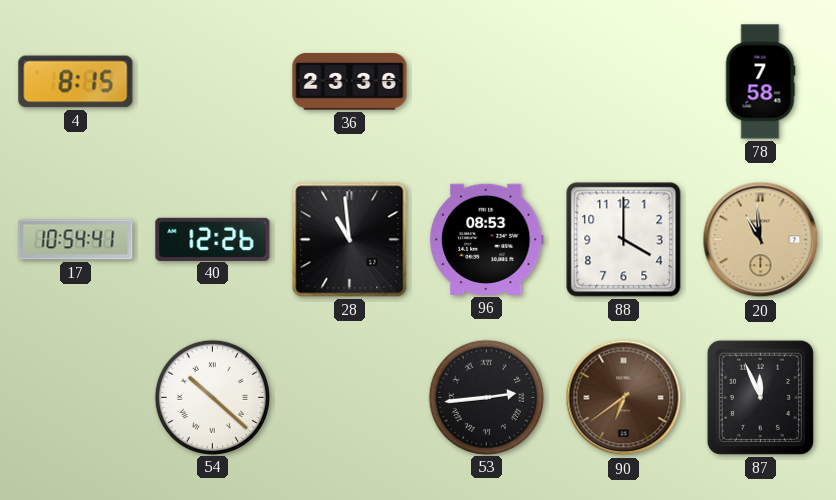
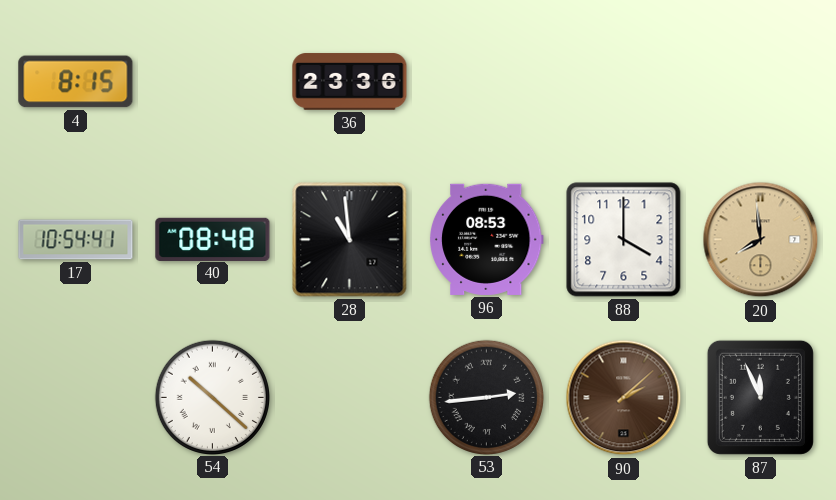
78: 7:58 -> none
40: 12:26 -> 08:48
20: 10:59 -> 7:59
90: 6:39 -> 2:08
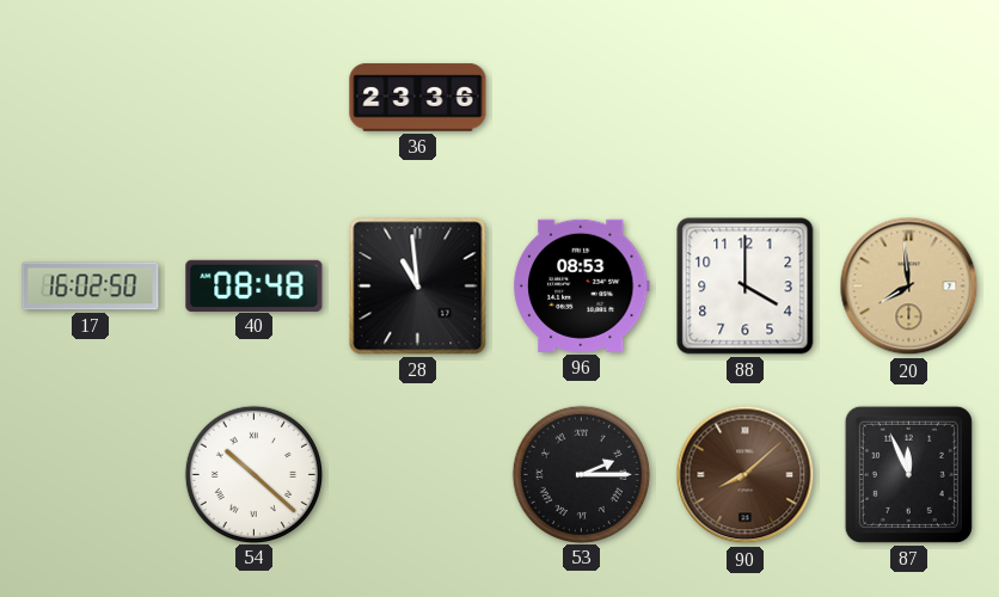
4: 8:15 -> none
17: 10:54 -> 16:02
53: 2:44 -> 2:15
90: 2:08 -> 8:08
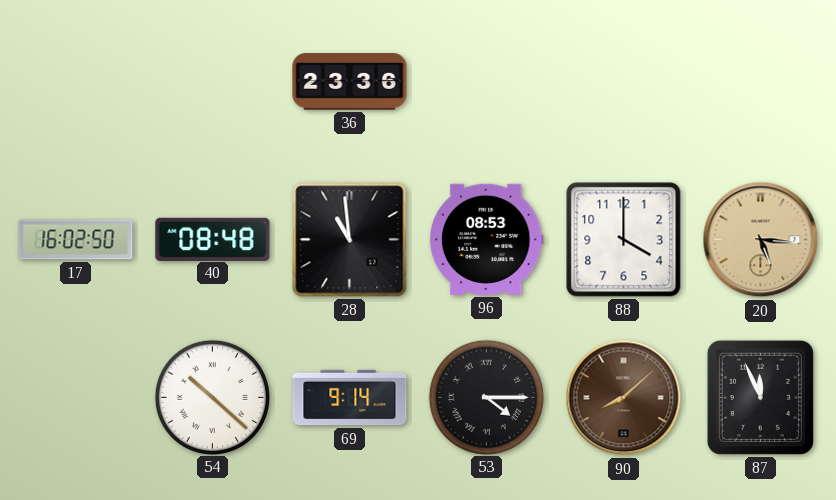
20: 7:59 -> 5:16
69: none -> 9:14
53: 2:15 -> 4:15
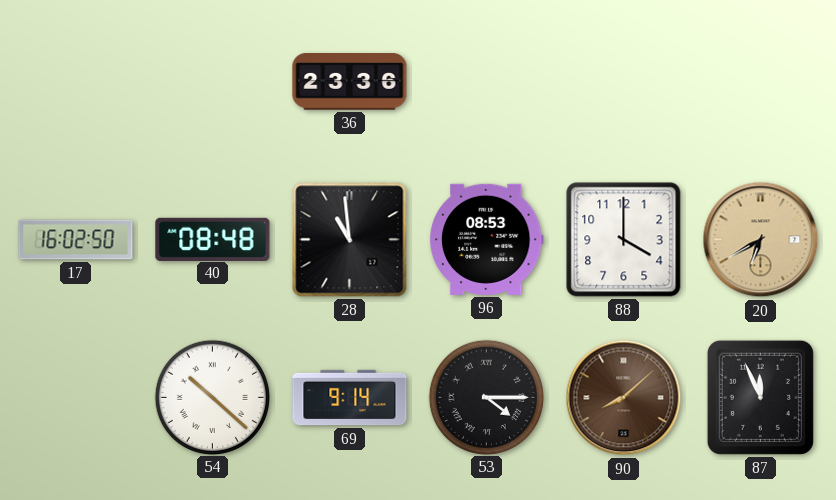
20: 5:16 -> 6:40
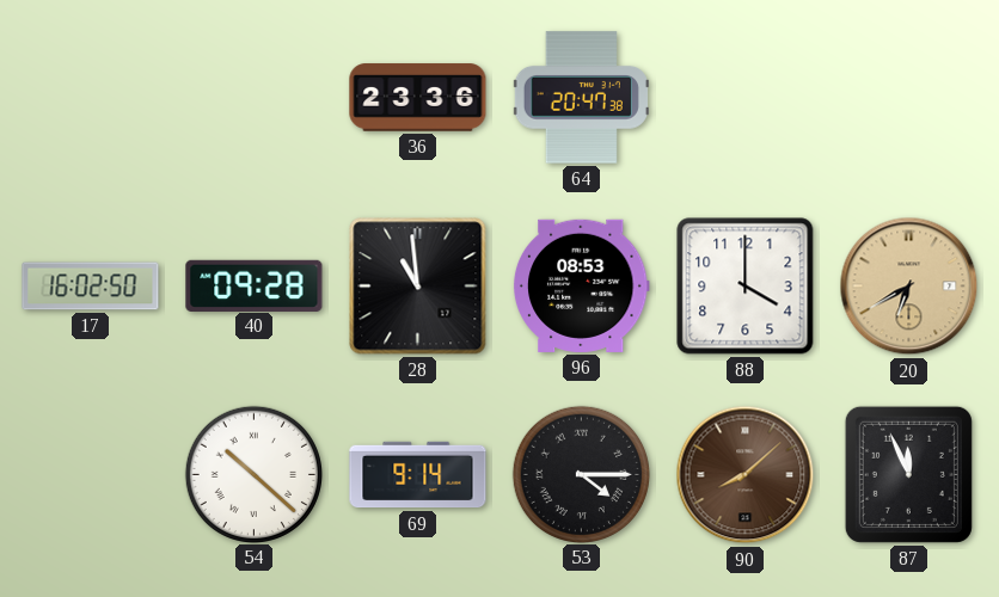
64: none -> 20:47
40: 08:48 -> 09:28
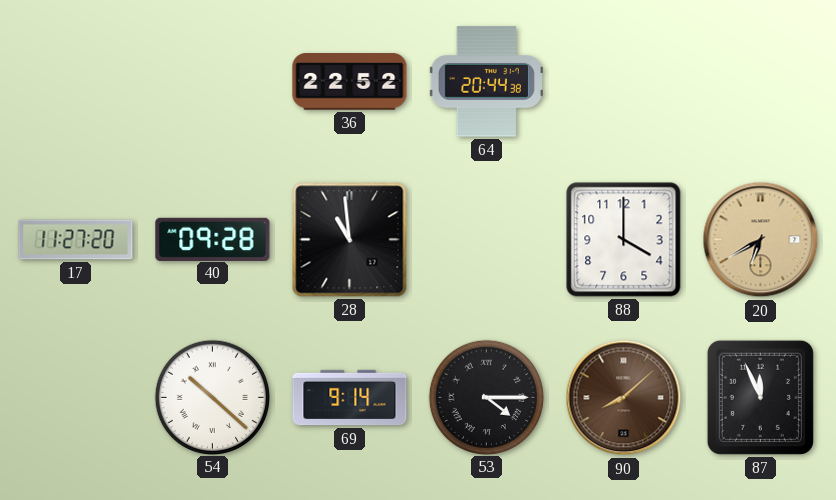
36: 23:36 -> 22:52
64: 20:47 -> 20:44
17: 16:02 -> 11:27
96: 08:53 -> none
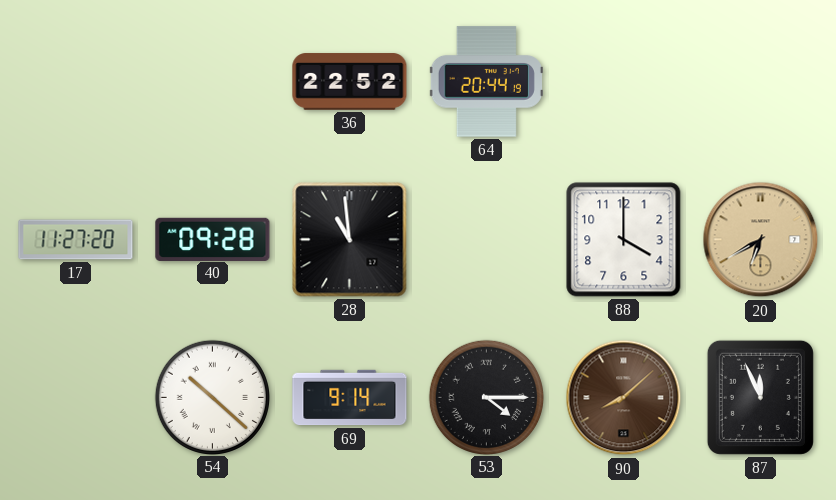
64: 20:44:38 -> 20:44:19
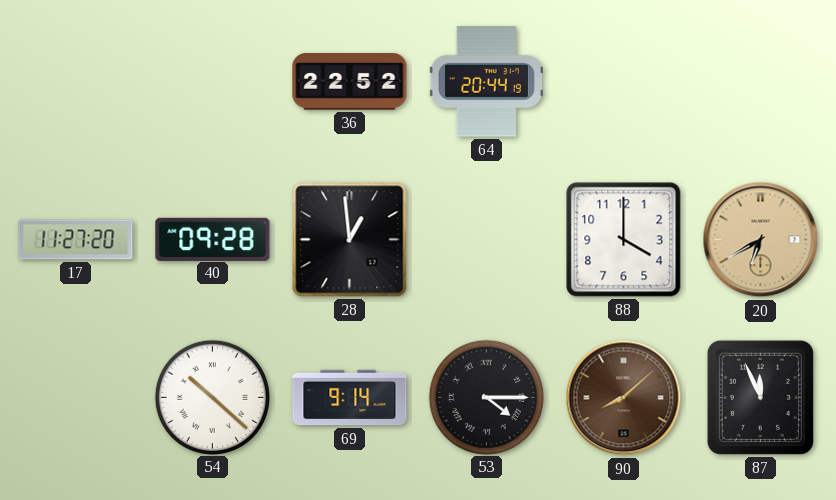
28: 10:59 -> 12:59
